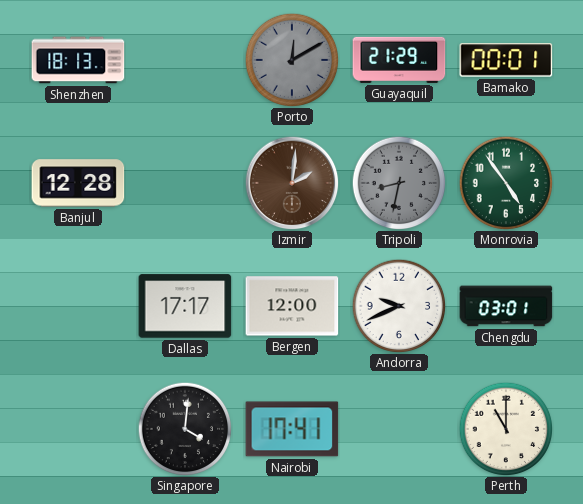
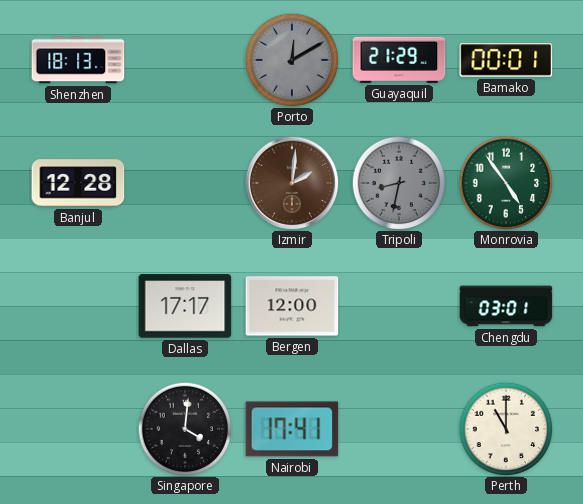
Andorra: 9:41 -> none
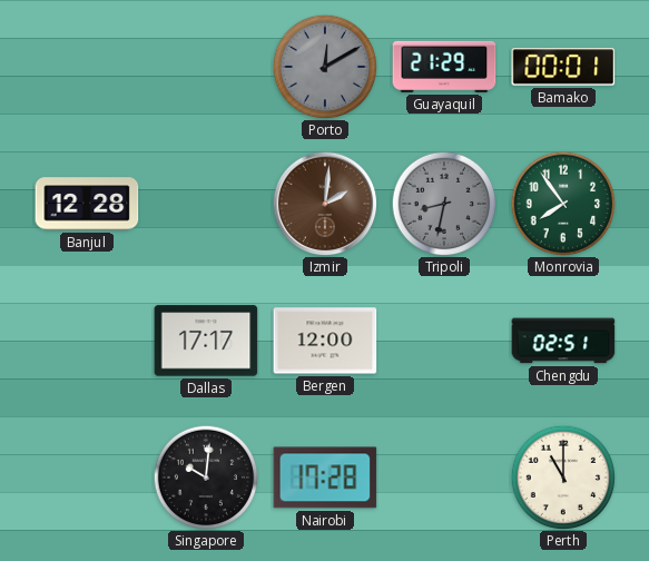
Shenzhen: 18:13 -> none
Monrovia: 4:54 -> 7:54
Chengdu: 03:01 -> 02:51
Singapore: 4:01 -> 10:01
Nairobi: 17:41 -> 17:28
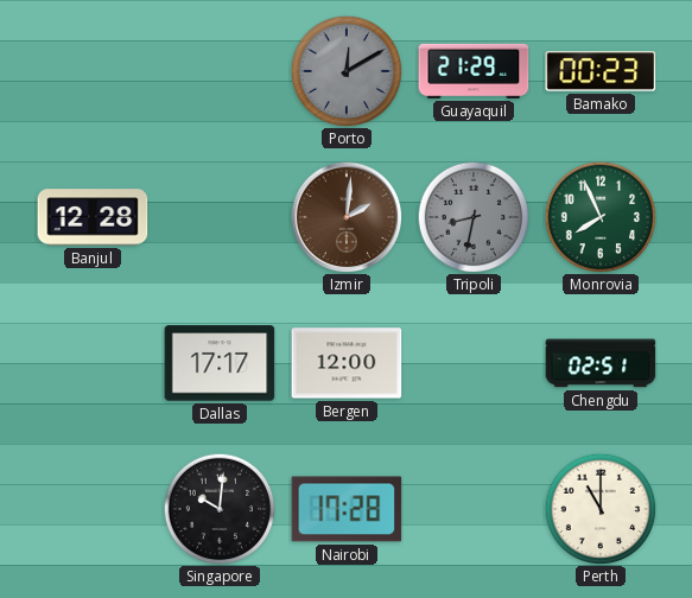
Bamako: 00:01 -> 00:23
Monrovia: 7:54 -> 7:56
